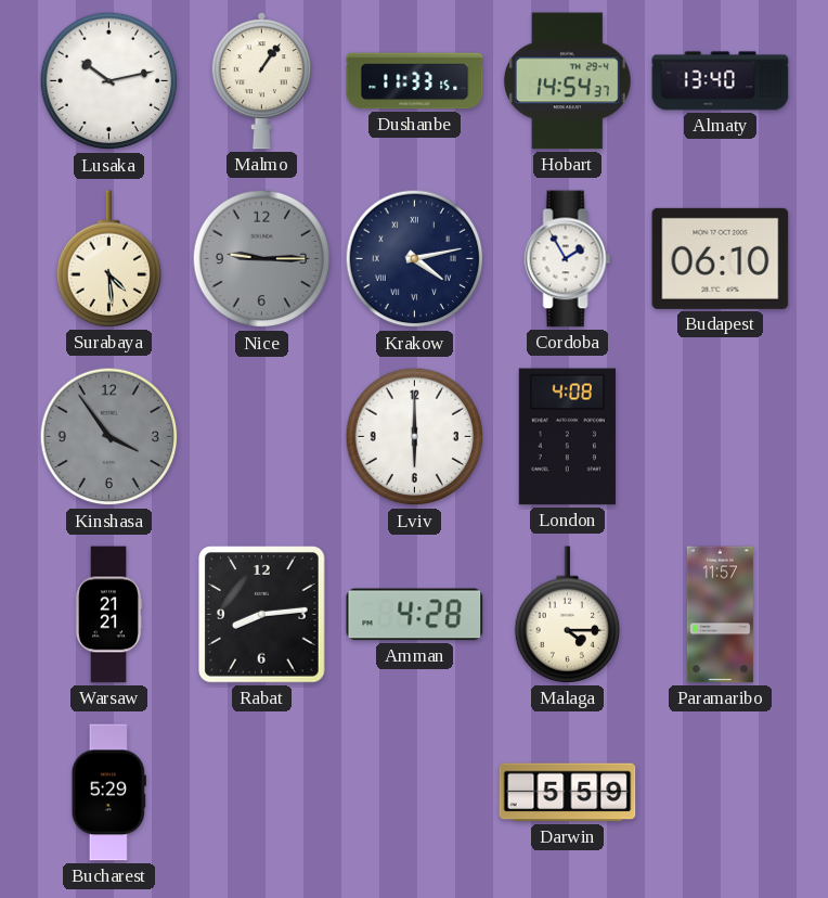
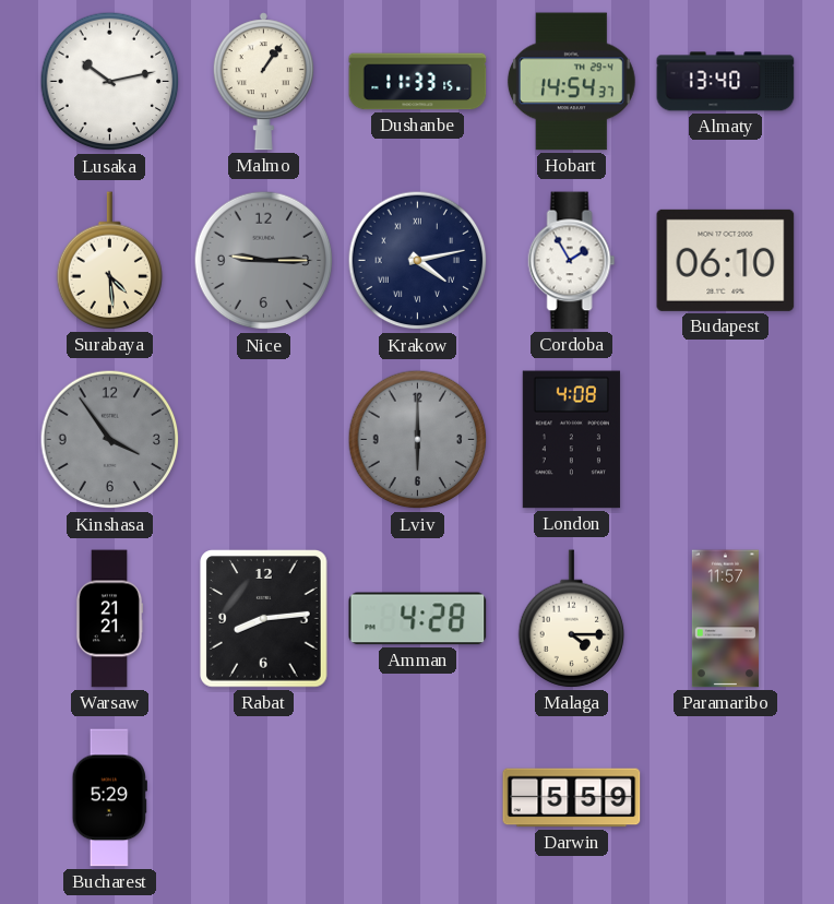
Lviv dial: white -> grey
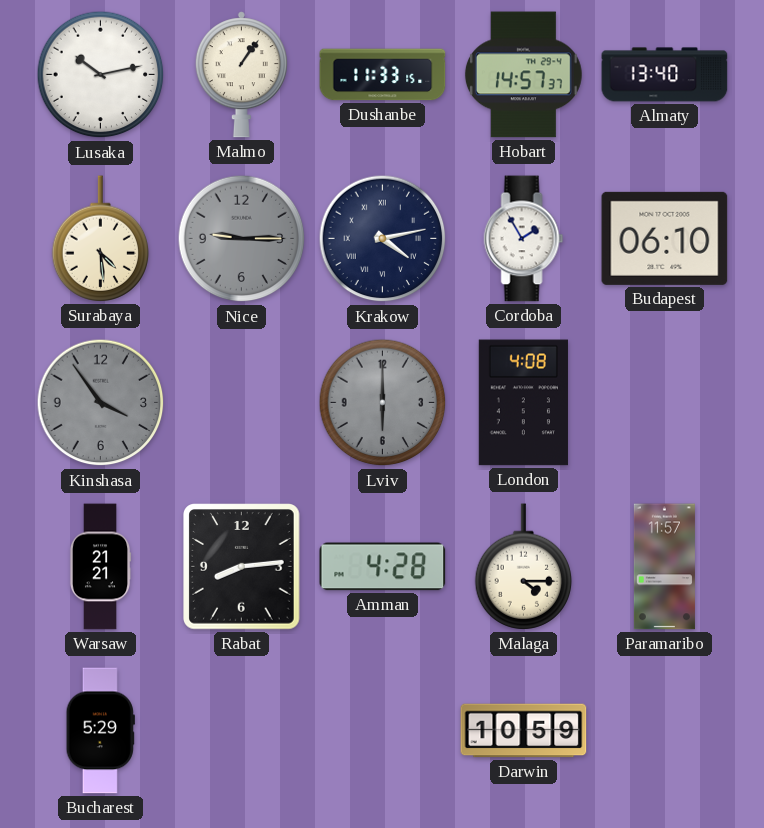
Hobart: 14:54 -> 14:57
Darwin: 5:59 -> 10:59
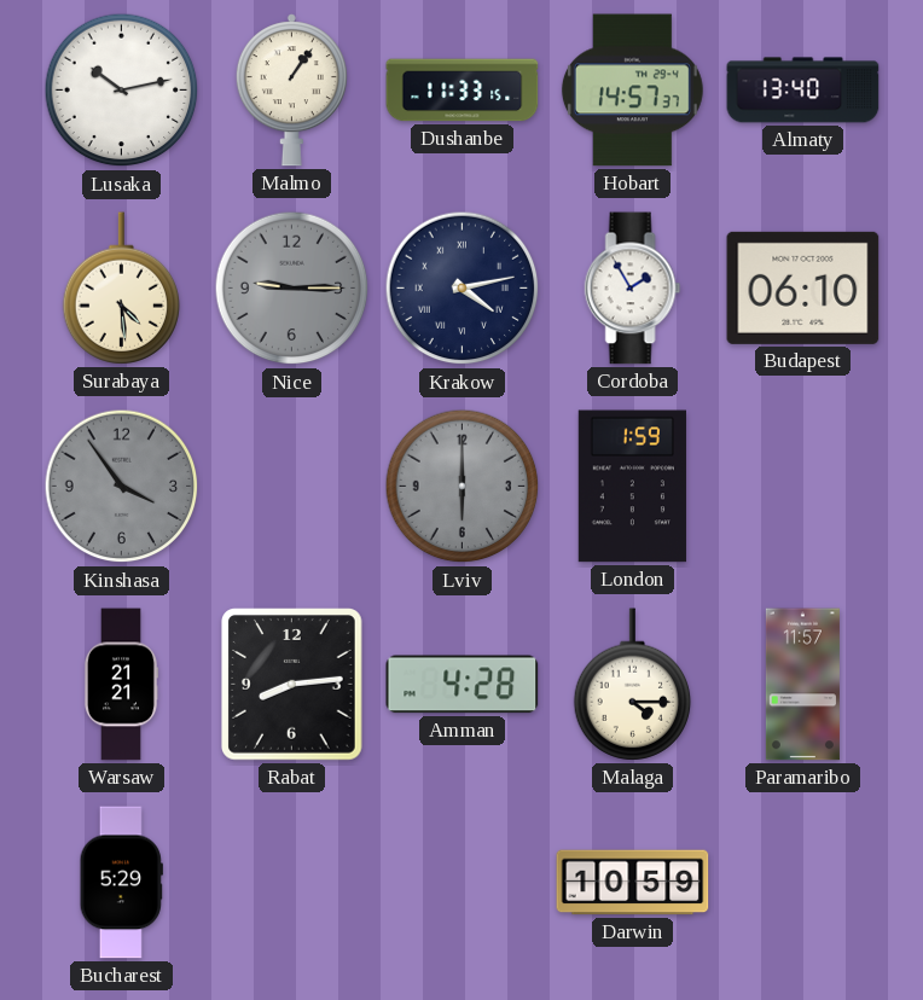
London: 4:08 -> 1:59
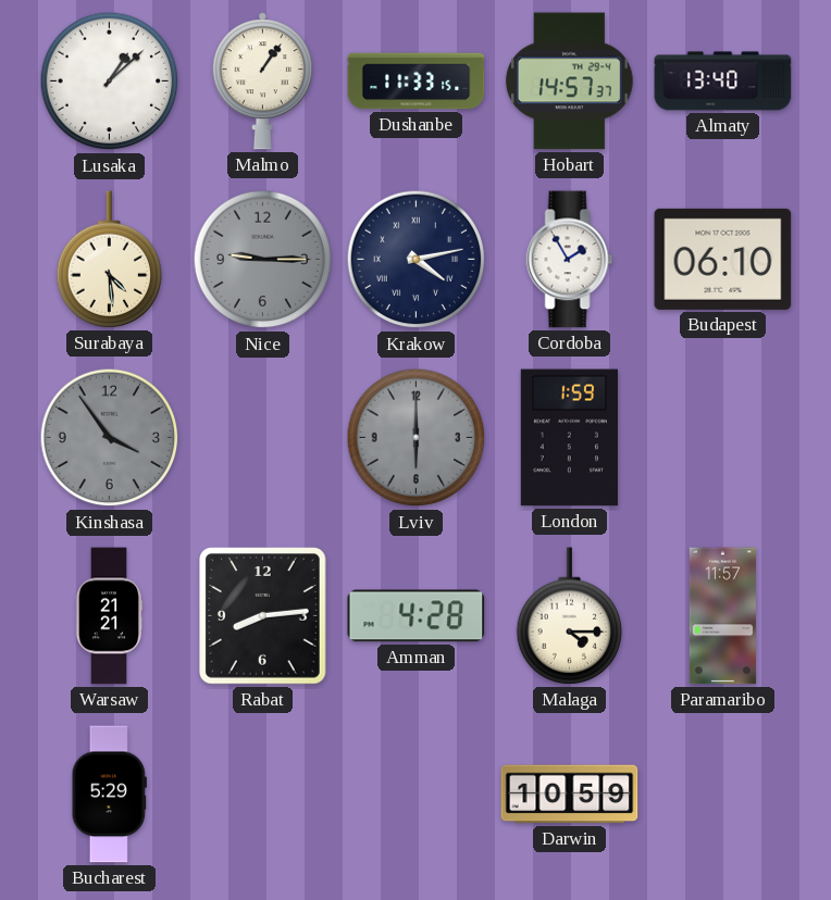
Lusaka: 10:13 -> 1:08
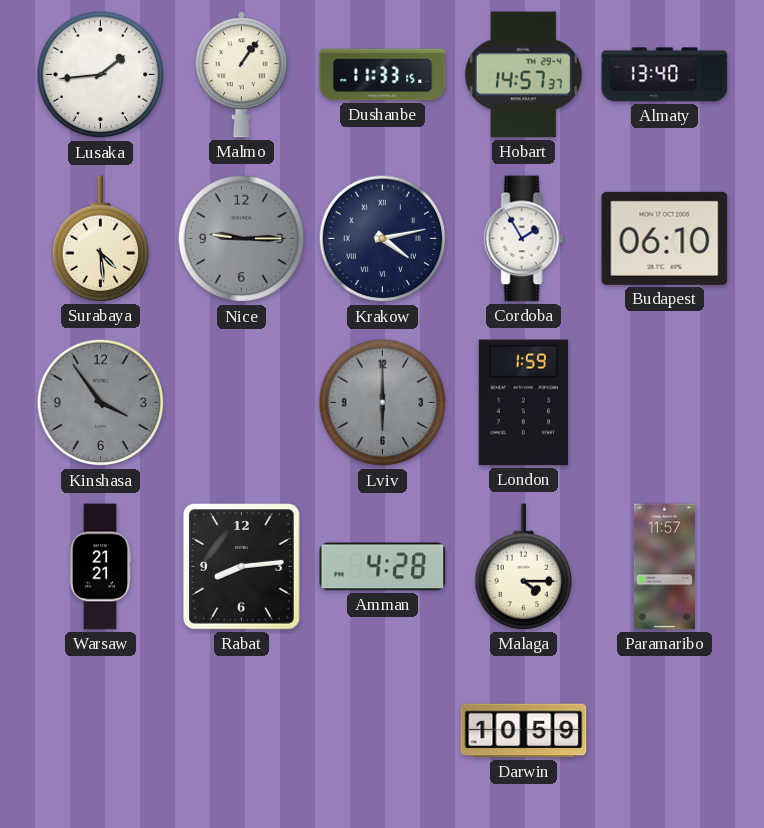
Lusaka: 1:08 -> 1:44
Bucharest: 5:29 -> none
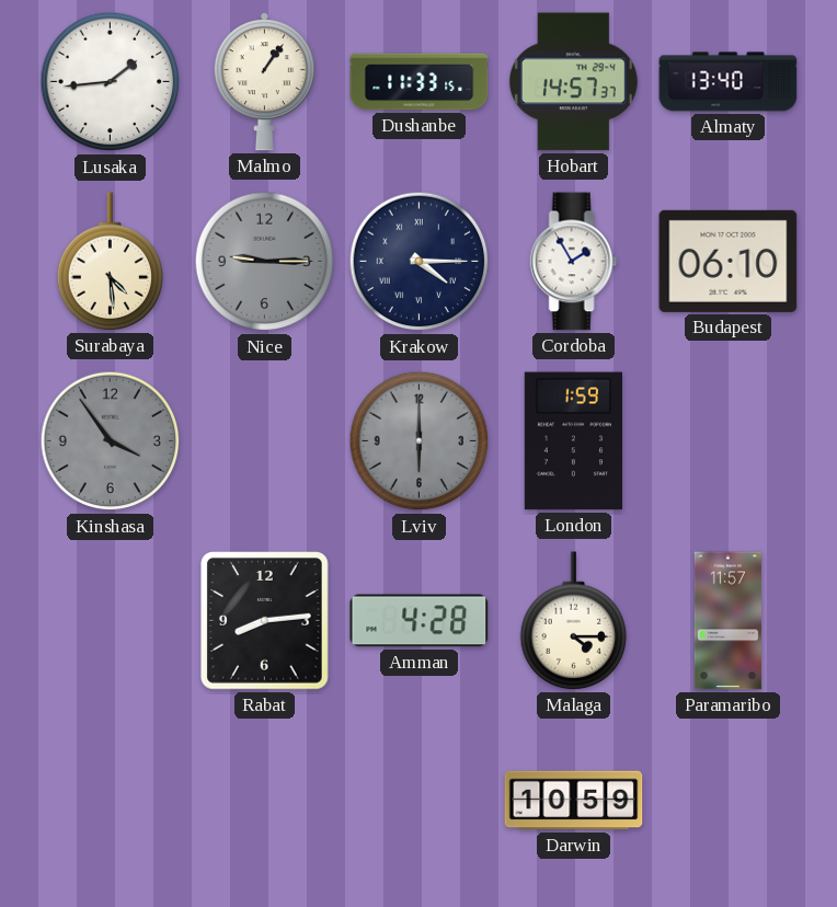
Krakow: 4:13 -> 4:15
Warsaw: 21:21 -> none
